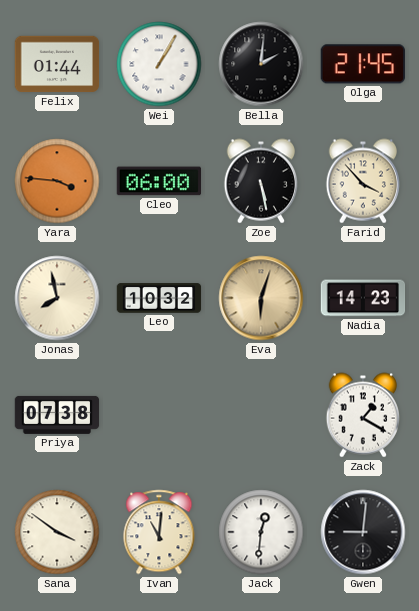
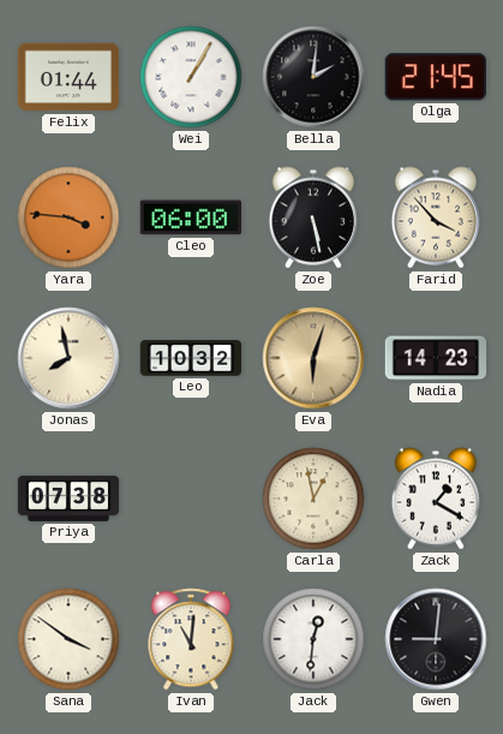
Carla: none -> 12:58
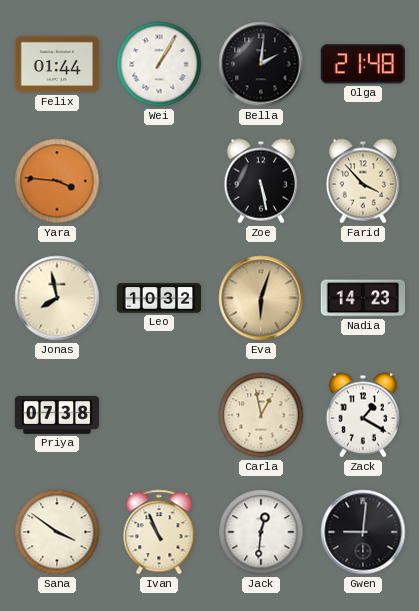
Olga: 21:45 -> 21:48
Cleo: 06:00 -> none
Ivan: 11:01 -> 10:56
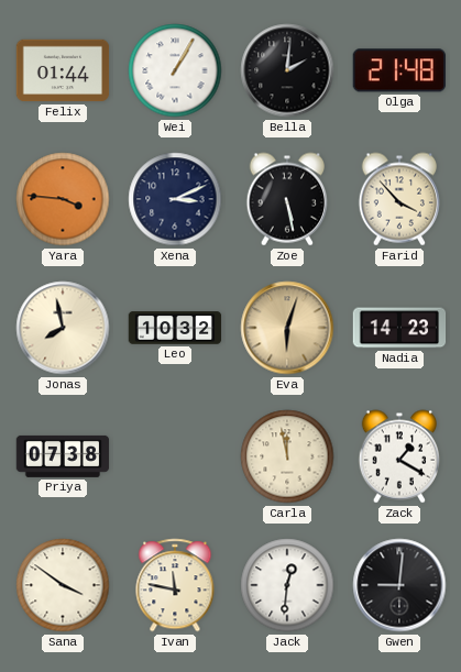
Xena: none -> 3:11
Carla: 12:58 -> 11:58
Ivan: 10:56 -> 11:47
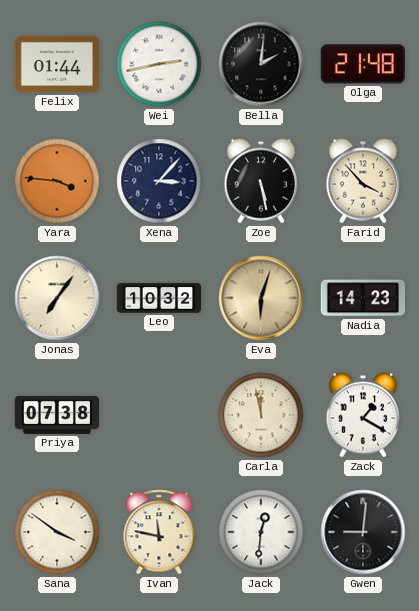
Wei: 1:05 -> 2:43
Xena: 3:11 -> 3:07
Jonas: 7:58 -> 7:06
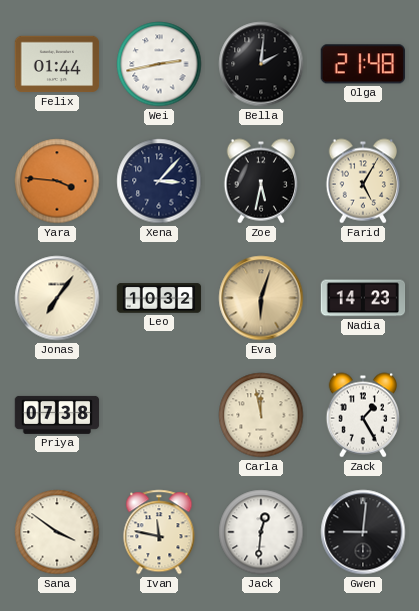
Zoe: 5:28 -> 5:32
Farid: 3:53 -> 5:05
Zack: 1:20 -> 1:25
